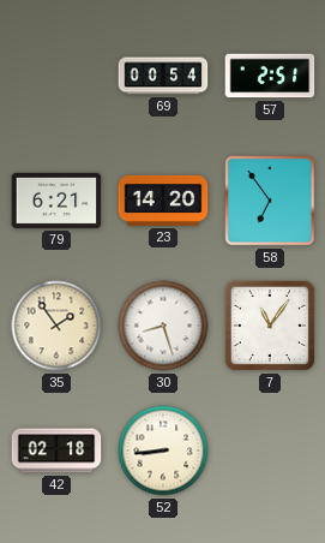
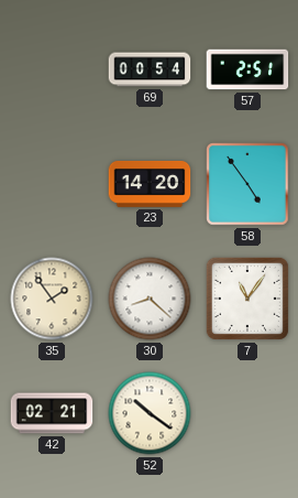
79: 6:21 -> none
58: 6:54 -> 4:54
30: 8:27 -> 8:22
42: 02:18 -> 02:21
52: 8:44 -> 10:21
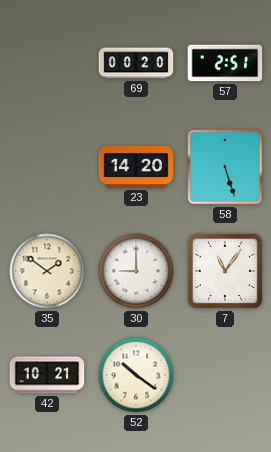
69: 00:54 -> 00:20
58: 4:54 -> 5:27
35: 1:54 -> 1:51
30: 8:22 -> 9:00
42: 02:21 -> 10:21
